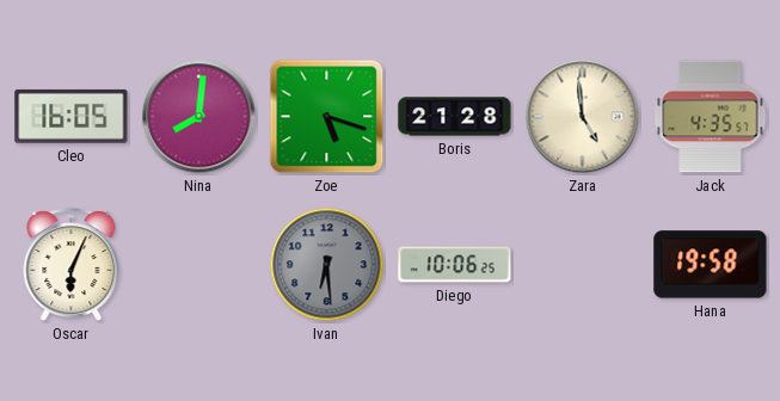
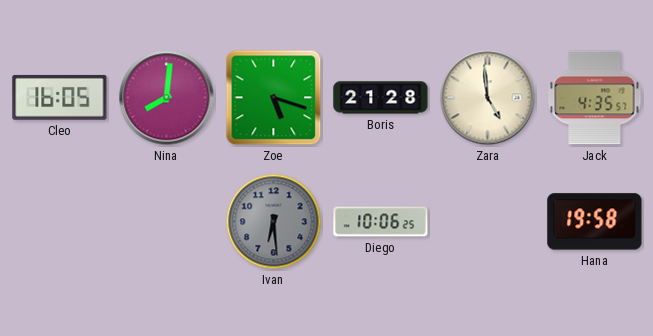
Oscar: 6:04 -> none
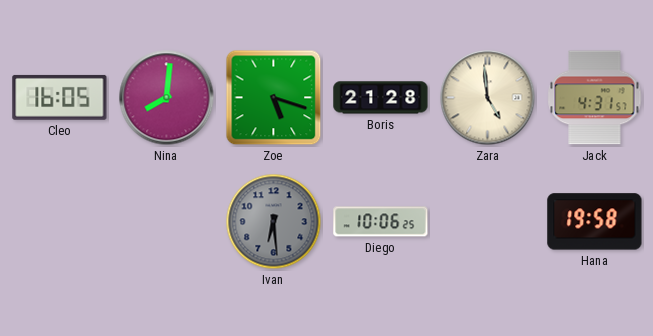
Jack: 4:35 -> 4:31
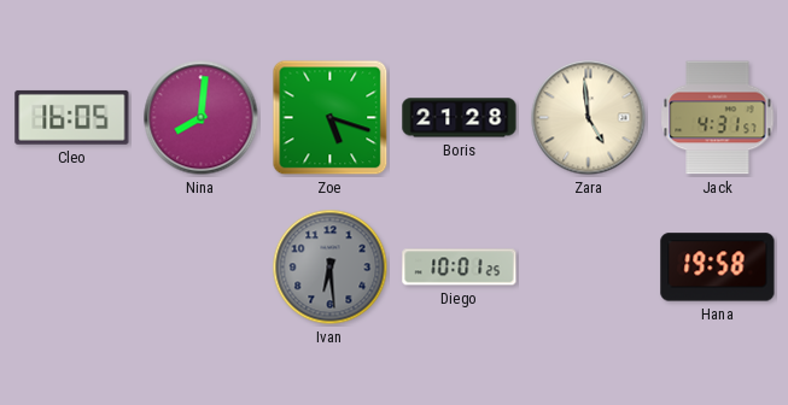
Diego: 10:06 -> 10:01
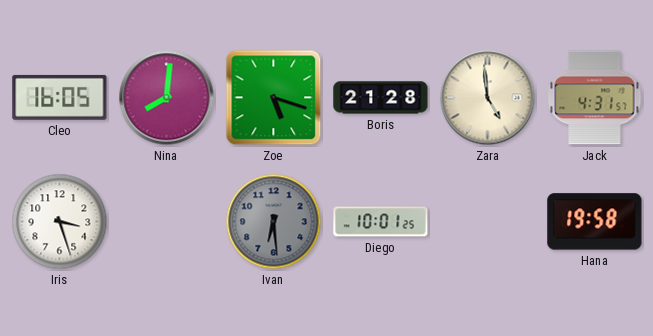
Iris: none -> 3:27
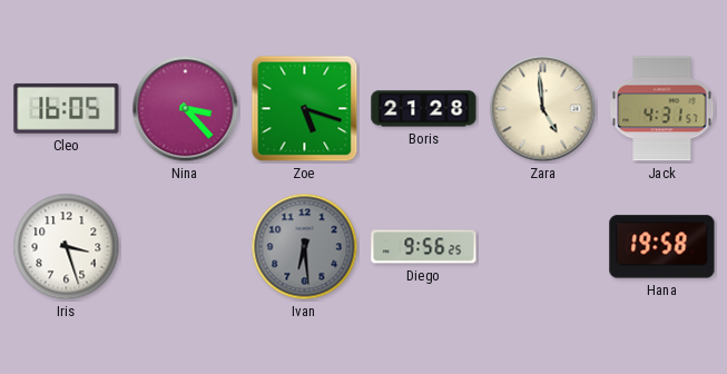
Nina: 8:01 -> 3:23
Diego: 10:01 -> 9:56
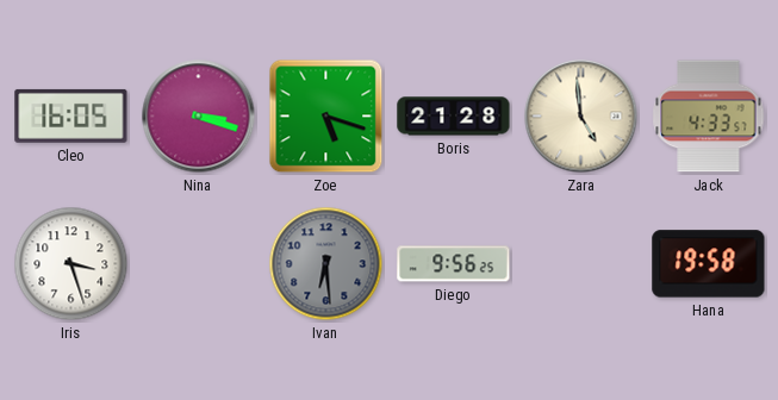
Nina: 3:23 -> 3:18
Jack: 4:31 -> 4:33
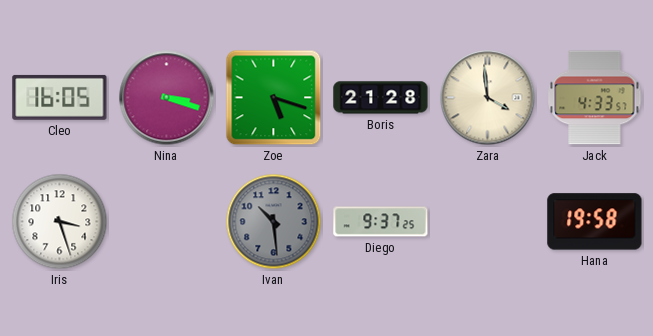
Zara: 4:59 -> 3:59
Ivan: 6:29 -> 10:29
Diego: 9:56 -> 9:37
